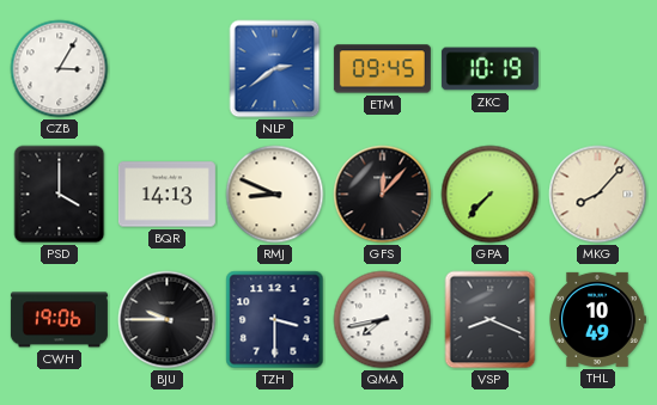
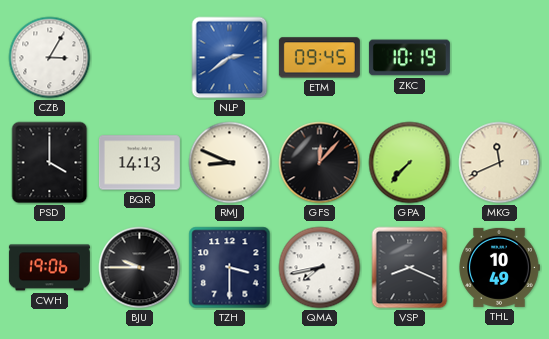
MKG: 8:07 -> 11:41
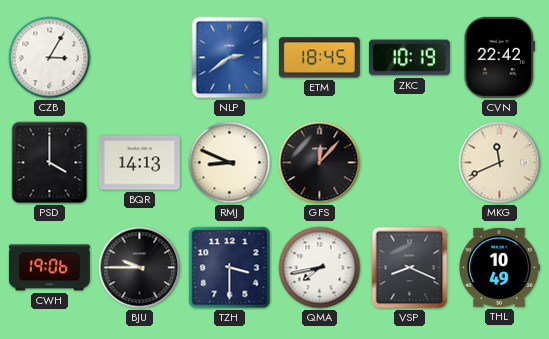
ETM: 09:45 -> 18:45
CVN: none -> 22:42
GPA: 7:37 -> none
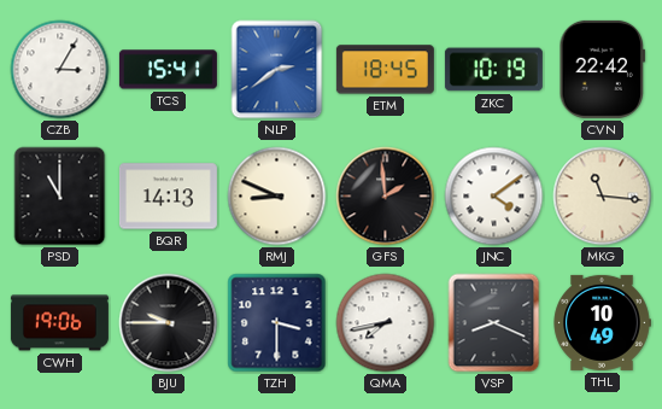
TCS: none -> 15:41
PSD: 4:00 -> 11:00
GFS: 12:07 -> 1:59
JNC: none -> 4:09
MKG: 11:41 -> 11:16
